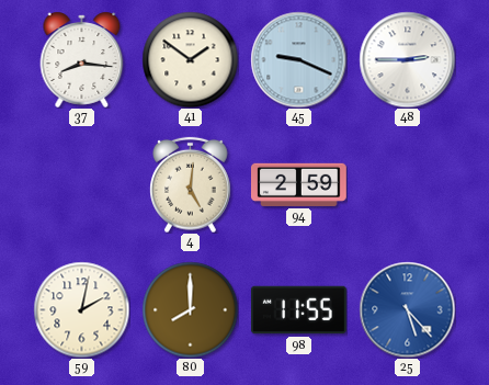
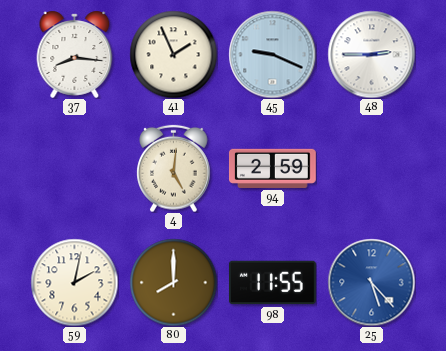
41: 1:51 -> 1:56
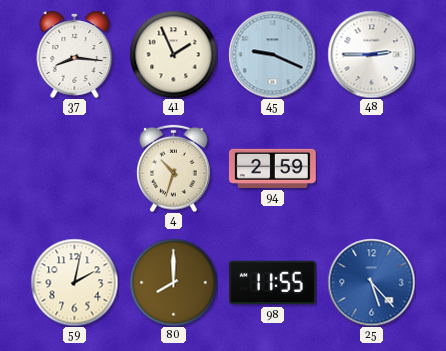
4: 5:01 -> 10:33
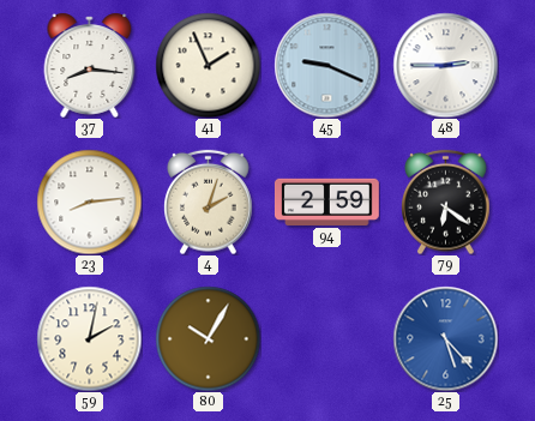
23: none -> 8:14
4: 10:33 -> 2:03
79: none -> 6:21
80: 8:00 -> 10:05
98: 11:55 -> none
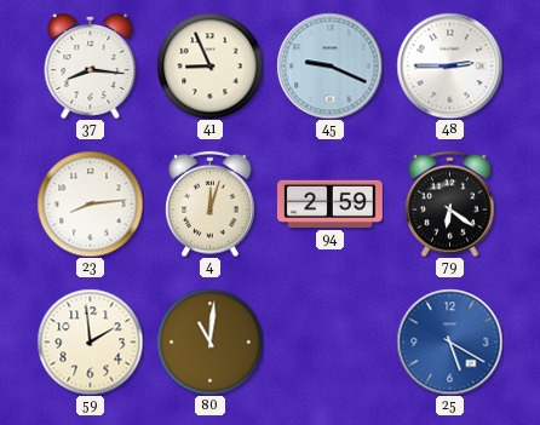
41: 1:56 -> 8:56
4: 2:03 -> 12:03
59: 2:02 -> 1:59
80: 10:05 -> 11:01
25: 5:23 -> 5:20
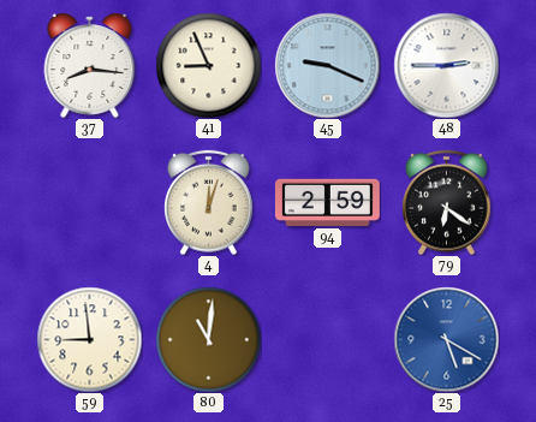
23: 8:14 -> none
59: 1:59 -> 8:59
